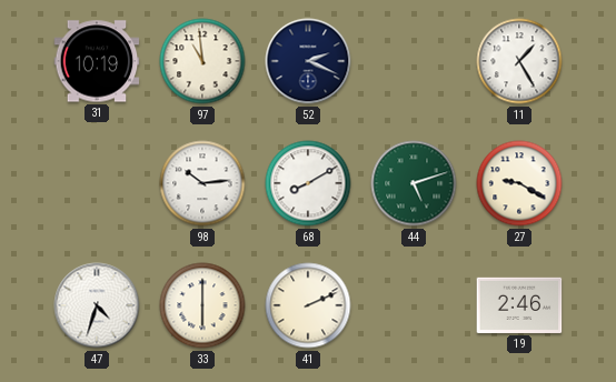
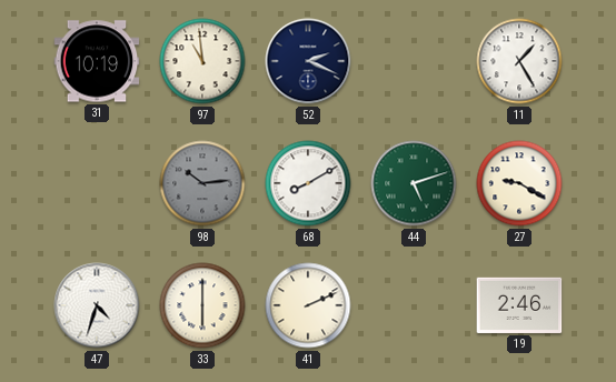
98 dial: white -> grey
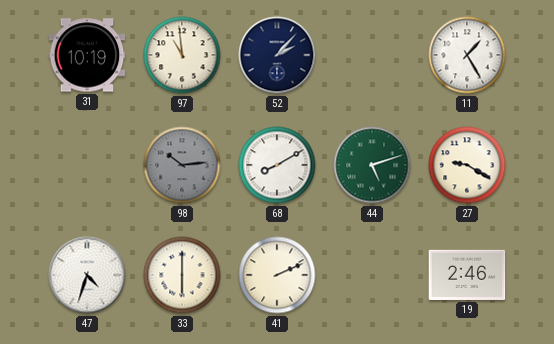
52: 2:19 -> 2:07
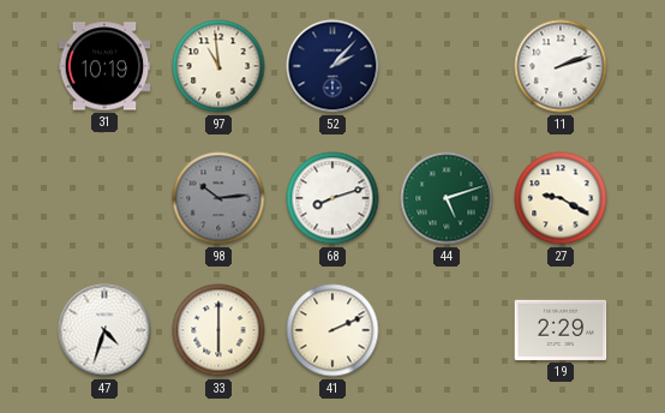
11: 1:25 -> 2:12
68: 8:10 -> 8:12
19: 2:46 -> 2:29
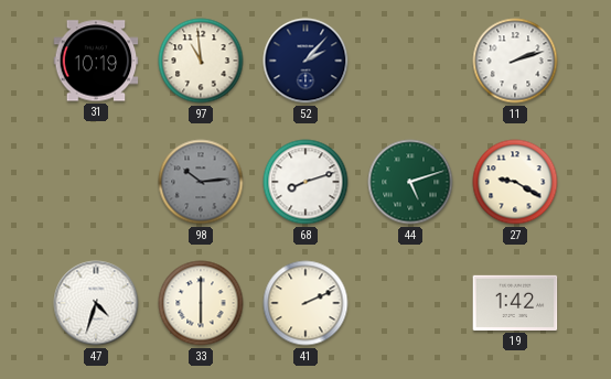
19: 2:29 -> 1:42
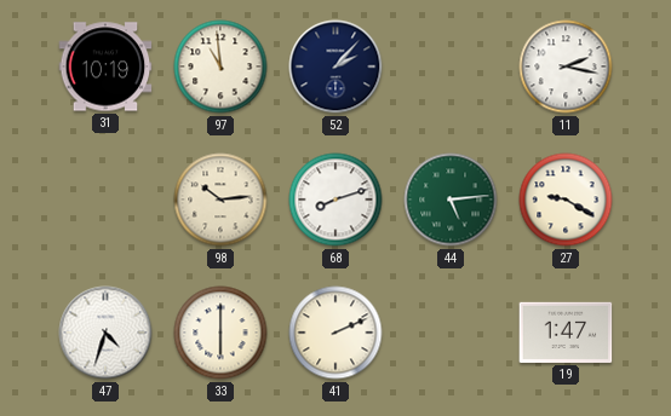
11: 2:12 -> 2:17
98 dial: grey -> cream
44: 5:12 -> 5:14
19: 1:42 -> 1:47
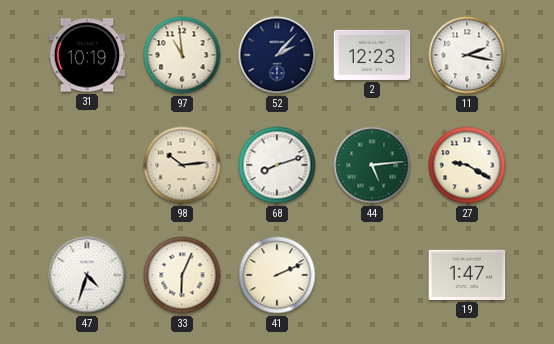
2: none -> 12:23
33: 6:00 -> 6:04
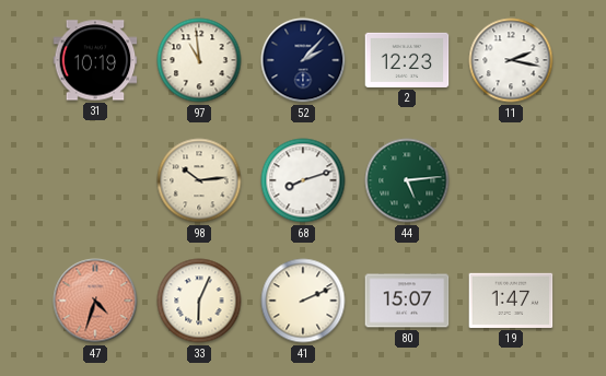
27: 9:20 -> none
47 dial: white -> salmon
80: none -> 15:07
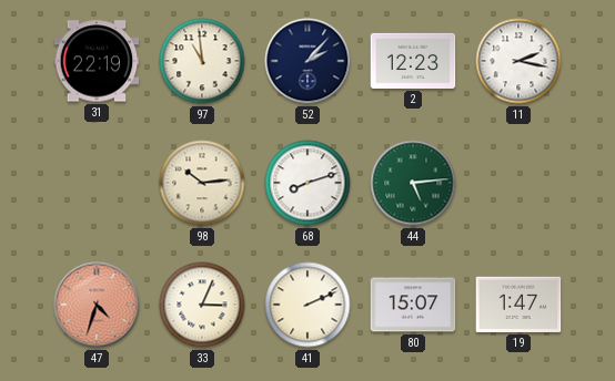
31: 10:19 -> 22:19
33: 6:04 -> 3:04
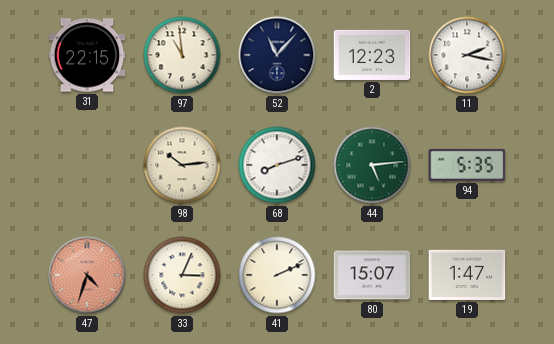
31: 22:19 -> 22:15
52: 2:07 -> 11:07
94: none -> 5:35
